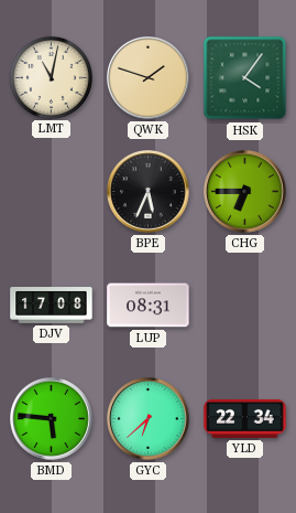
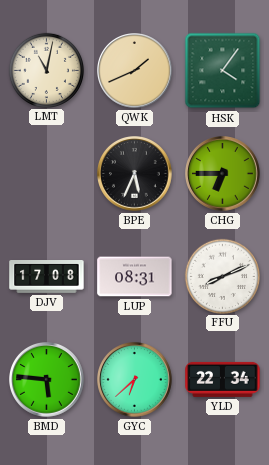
QWK: 1:48 -> 1:41
FFU: none -> 8:11
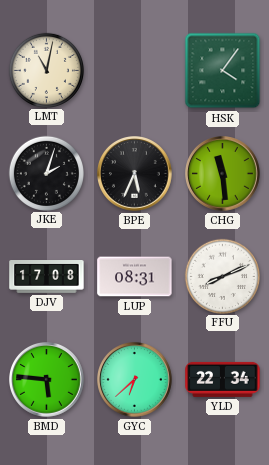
QWK: 1:41 -> none
JKE: none -> 2:03
CHG: 6:45 -> 11:29
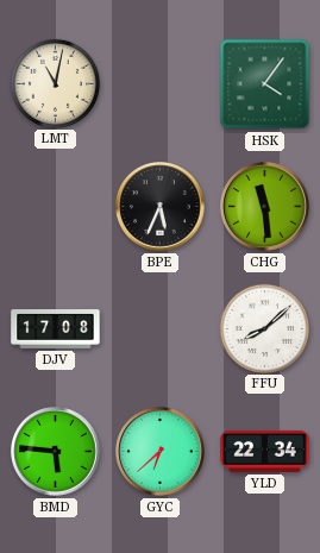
JKE: 2:03 -> none
LUP: 08:31 -> none
FFU: 8:11 -> 8:08
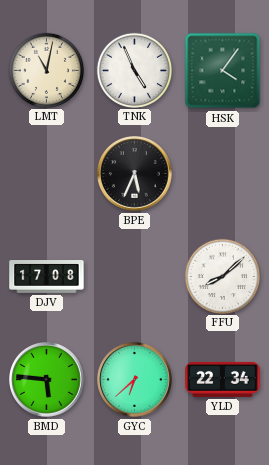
TNK: none -> 4:56
CHG: 11:29 -> none
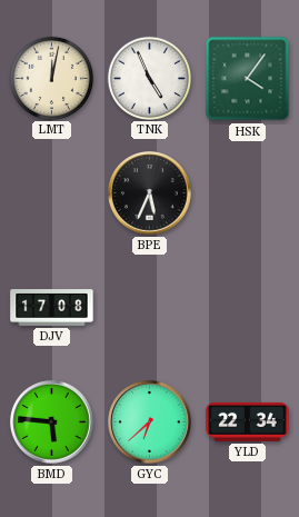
LMT: 11:02 -> 12:02
FFU: 8:08 -> none
